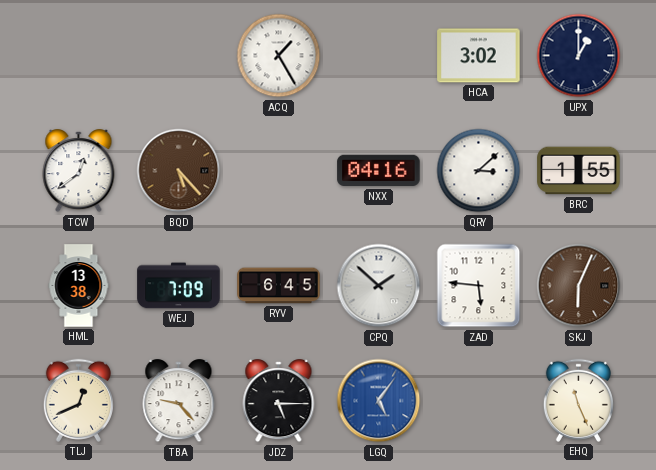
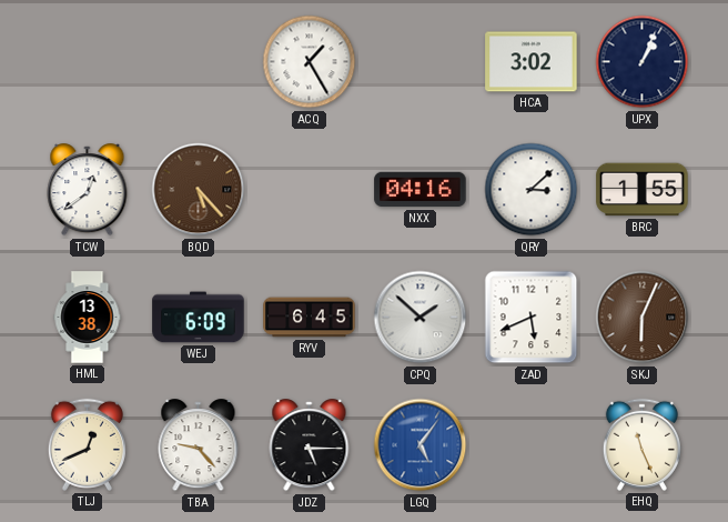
UPX: 1:00 -> 1:04
WEJ: 7:09 -> 6:09
ZAD: 5:46 -> 5:41
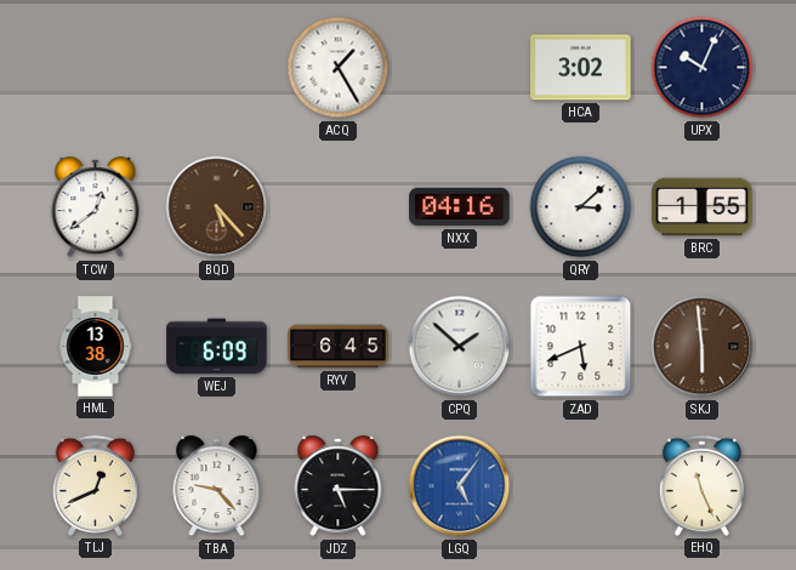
UPX: 1:04 -> 10:04
SKJ: 6:04 -> 5:59
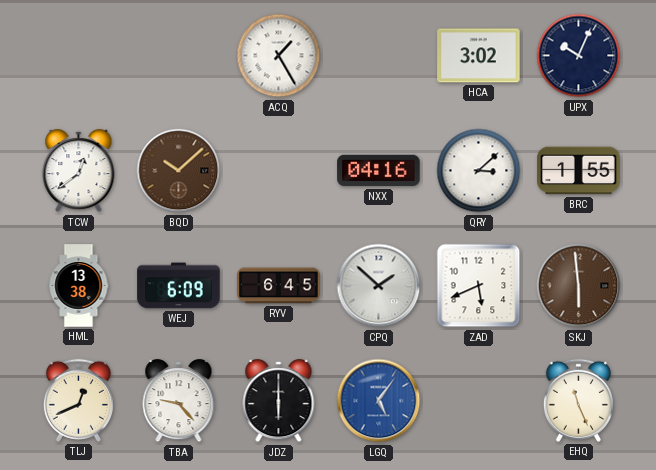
BQD: 5:23 -> 10:08
JDZ: 5:15 -> 6:00
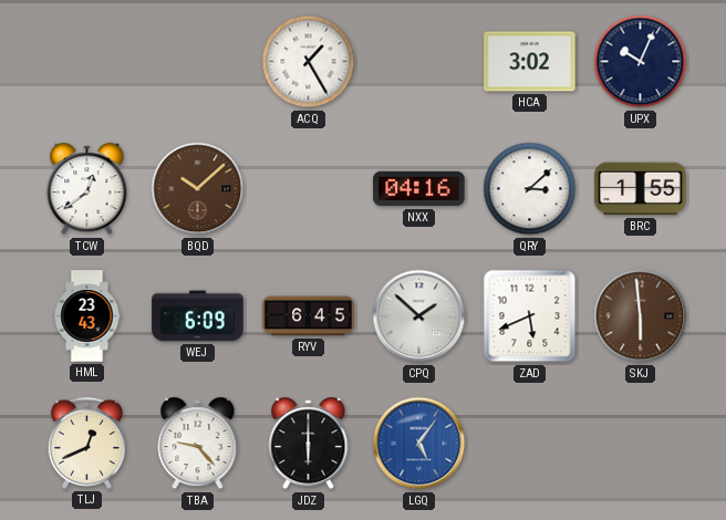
HML: 13:38 -> 23:43
EHQ: 11:26 -> none
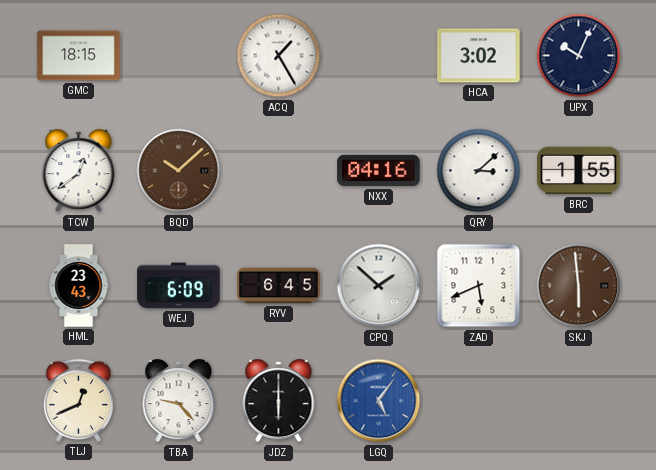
GMC: none -> 18:15
